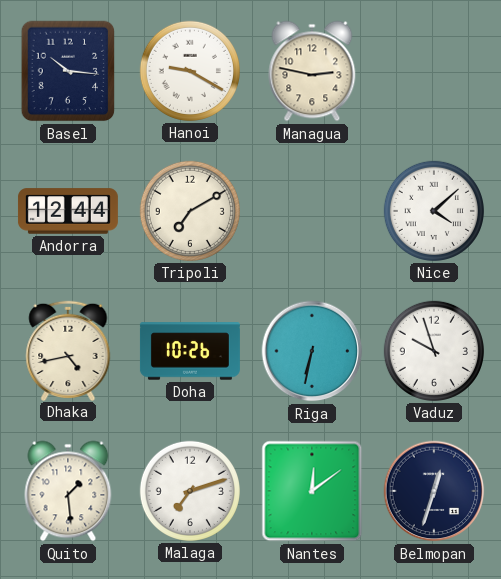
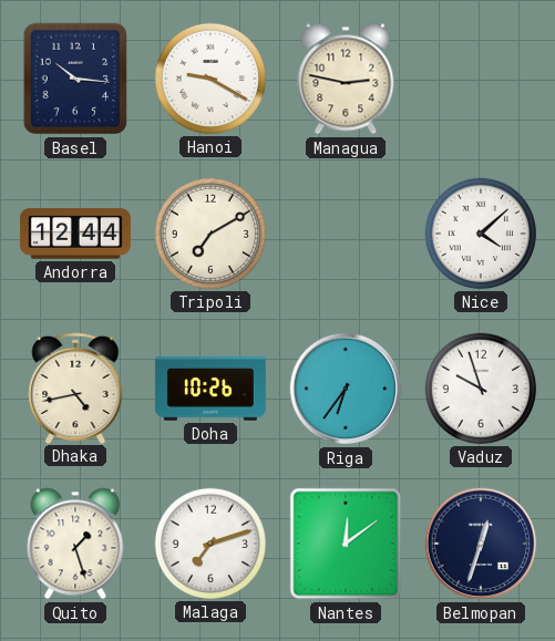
Riga: 6:32 -> 6:36
Quito: 1:29 -> 1:27
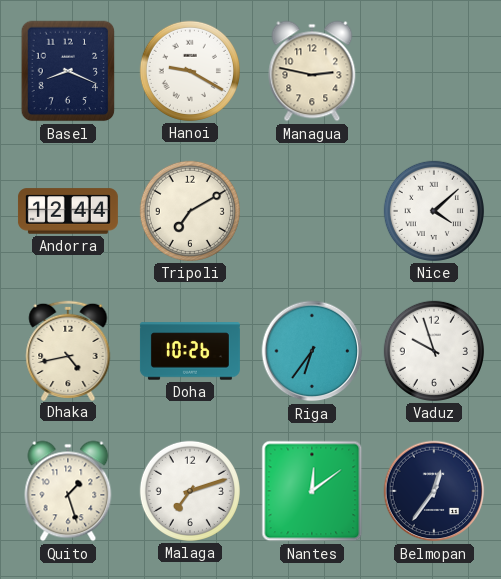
Basel: 10:16 -> 8:19
Belmopan: 12:33 -> 12:36
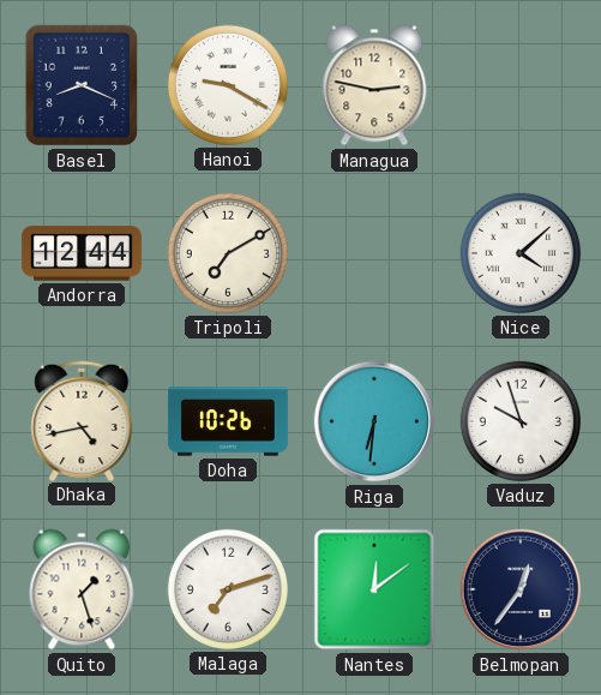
Riga: 6:36 -> 6:31
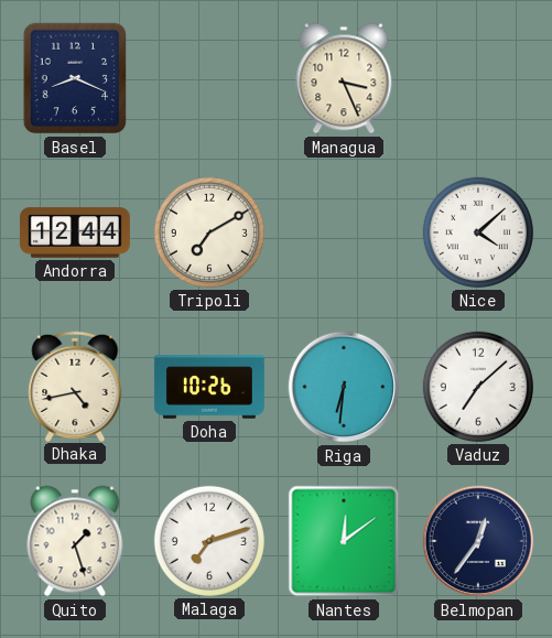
Hanoi: 9:20 -> none
Managua: 2:47 -> 3:26
Vaduz: 9:57 -> 7:08
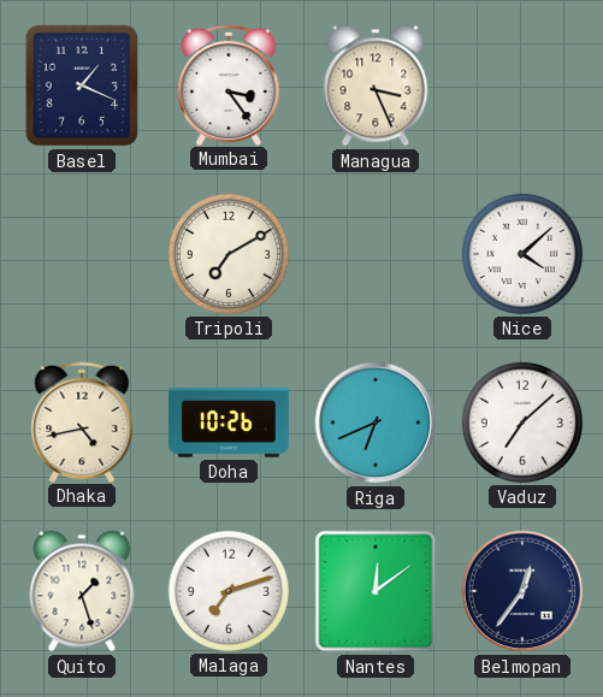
Basel: 8:19 -> 1:19
Mumbai: none -> 3:24
Andorra: 12:44 -> none
Riga: 6:31 -> 6:41
